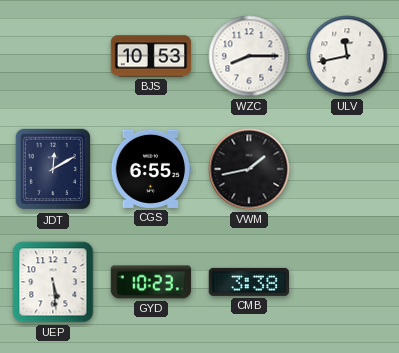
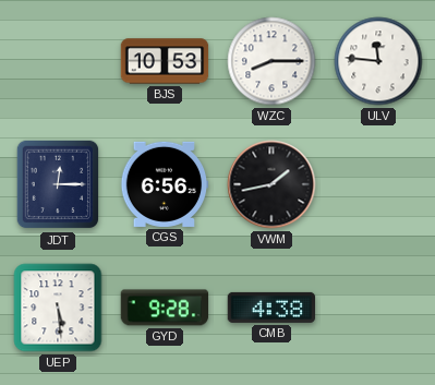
ULV: 11:43 -> 11:46
JDT: 12:10 -> 12:15
CGS: 6:55 -> 6:56
GYD: 10:23 -> 9:28
CMB: 3:38 -> 4:38
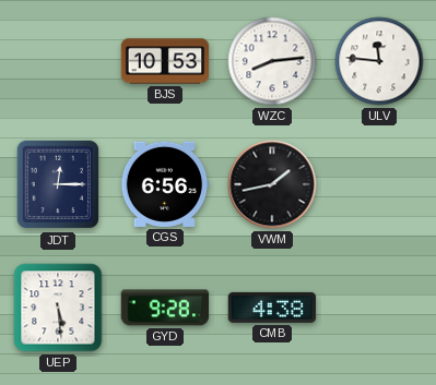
WZC: 8:15 -> 8:14
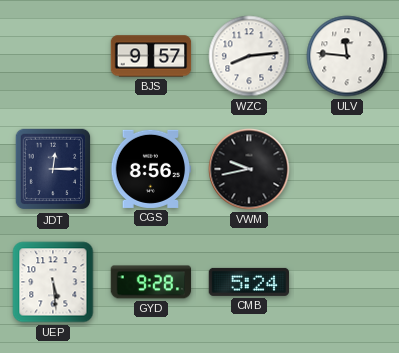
BJS: 10:53 -> 9:57
CGS: 6:56 -> 8:56
VWM: 1:43 -> 9:43
CMB: 4:38 -> 5:24
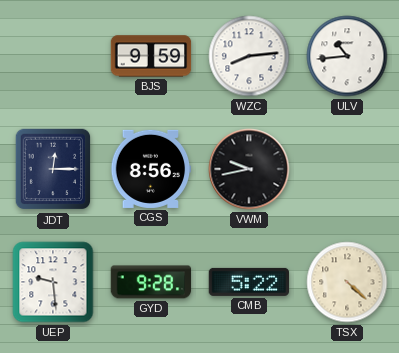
BJS: 9:57 -> 9:59
ULV: 11:46 -> 10:44
UEP: 5:29 -> 9:29
CMB: 5:24 -> 5:22
TSX: none -> 4:22
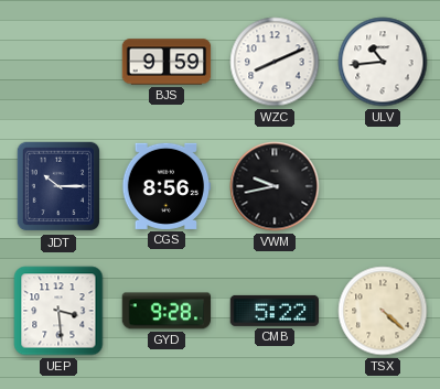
WZC: 8:14 -> 8:11
JDT: 12:15 -> 10:15
UEP: 9:29 -> 3:29
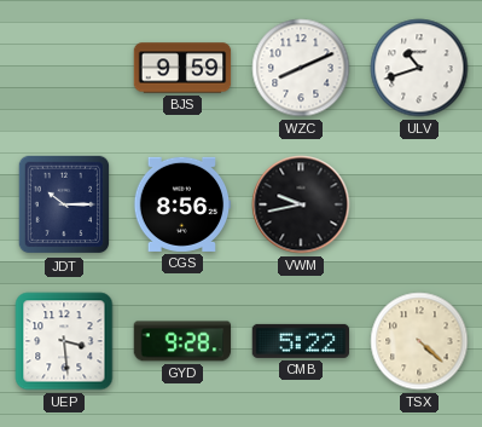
ULV: 10:44 -> 10:42
